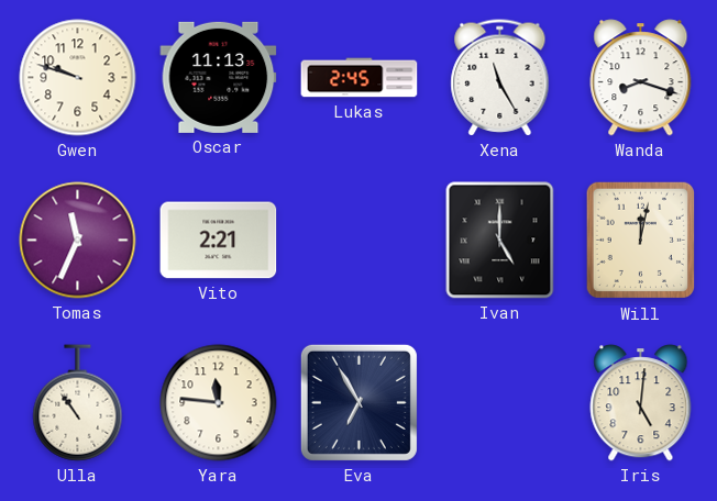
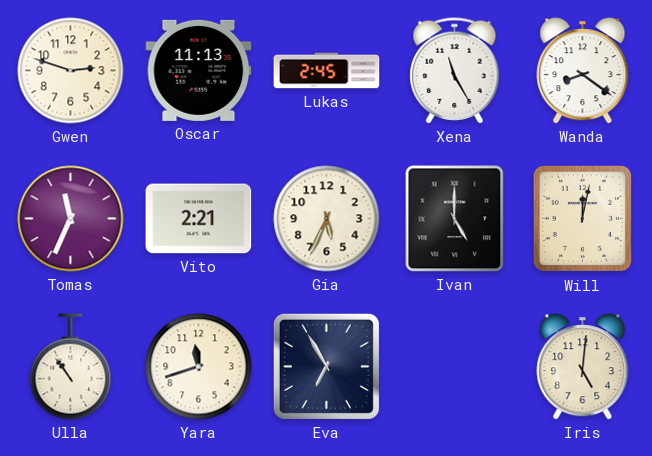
Gwen: 9:48 -> 2:48
Wanda: 8:18 -> 8:21
Gia: none -> 5:34
Yara: 11:46 -> 11:42
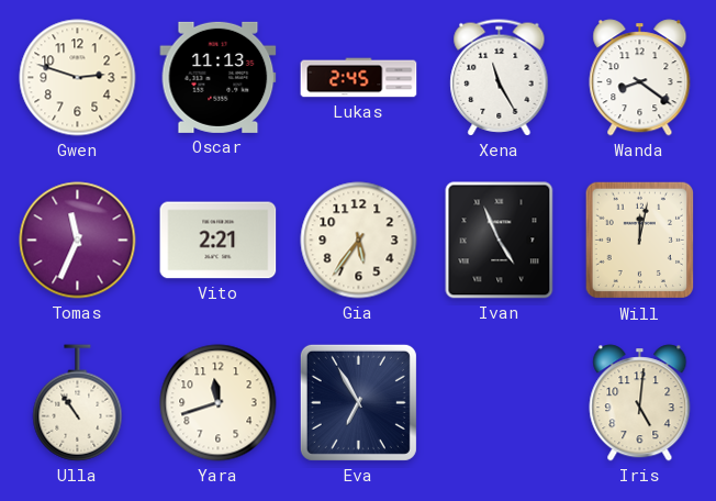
Gia: 5:34 -> 5:36
Ivan: 5:00 -> 4:56
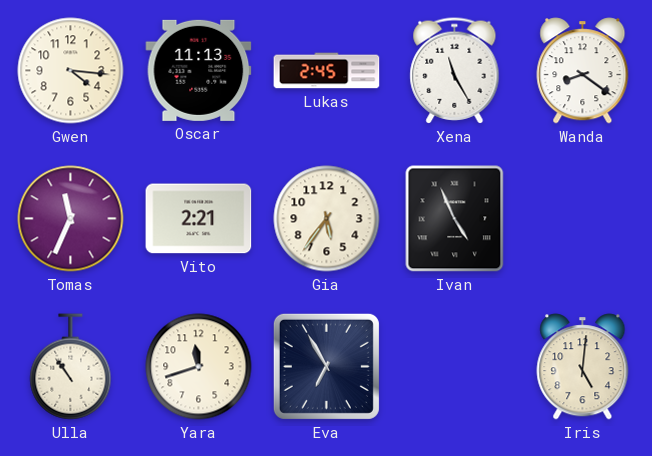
Gwen: 2:48 -> 4:16
Will: 12:02 -> none
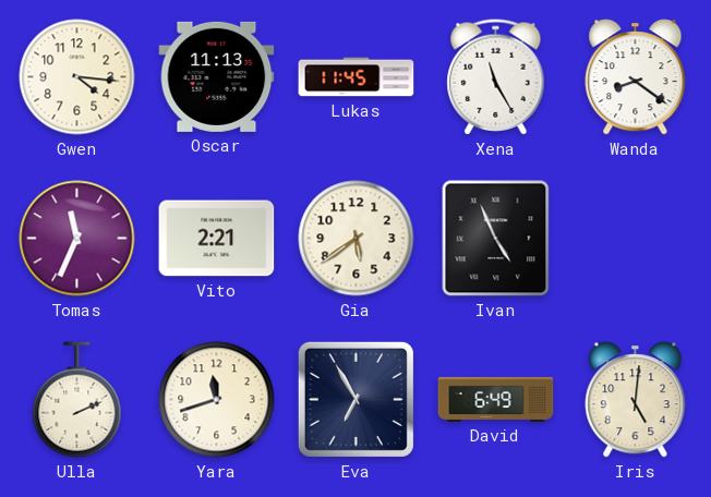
Lukas: 2:45 -> 11:45
Gia: 5:36 -> 5:39
Ulla: 10:54 -> 2:11
David: none -> 6:49
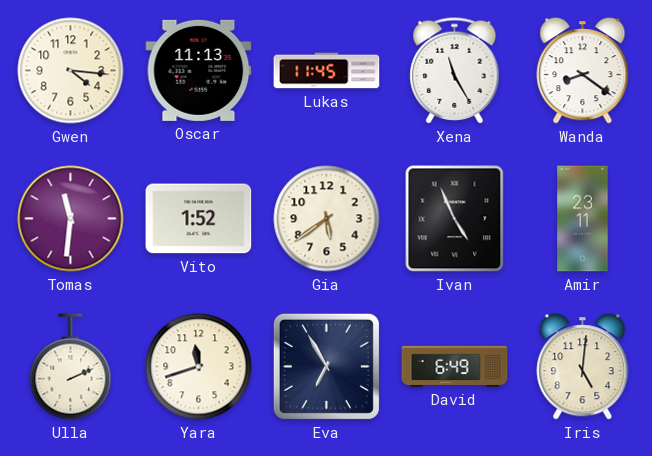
Tomas: 11:34 -> 11:31
Vito: 2:21 -> 1:52
Amir: none -> 23:11
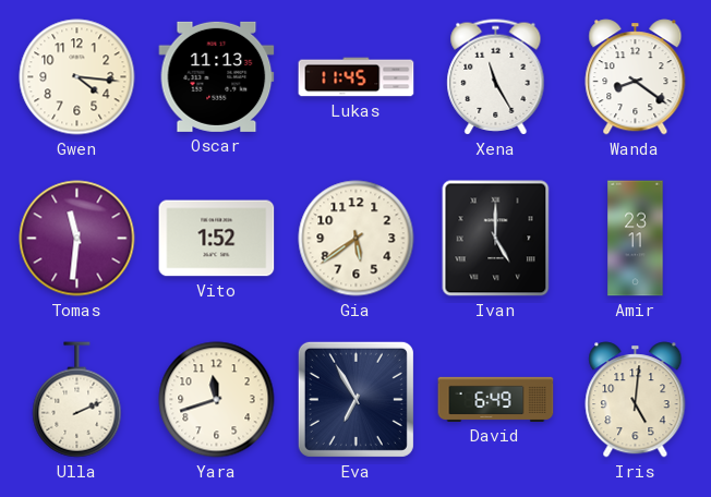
Ivan: 4:56 -> 5:00
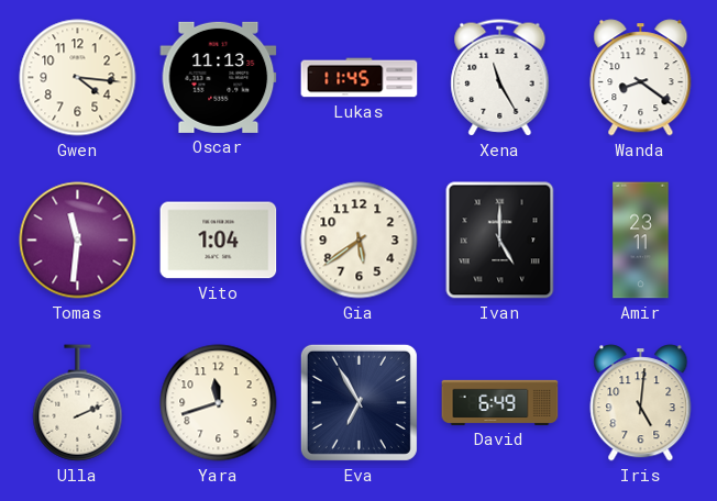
Vito: 1:52 -> 1:04
